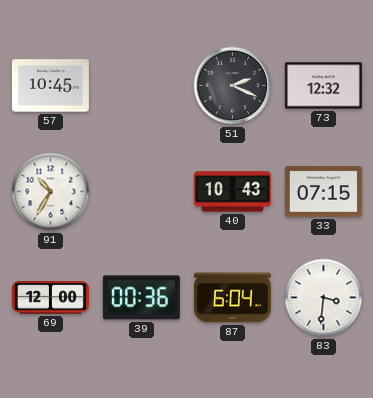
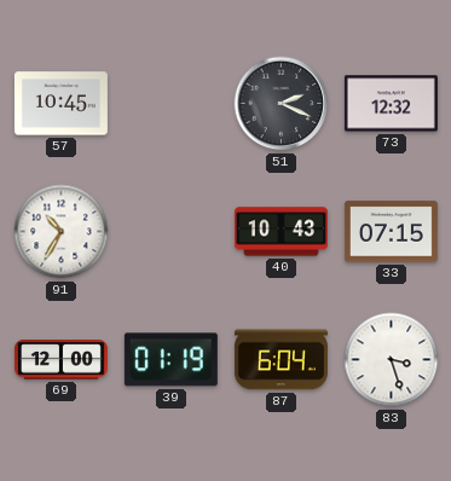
39: 00:36 -> 01:19
83: 3:31 -> 3:27
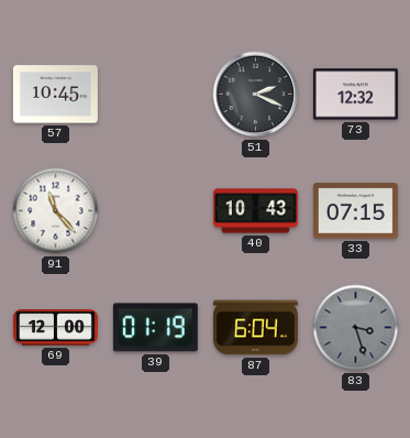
91: 10:35 -> 11:23
83 dial: white -> grey
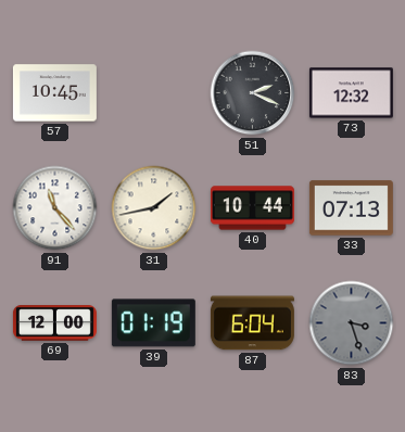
31: none -> 1:43
40: 10:43 -> 10:44
33: 07:15 -> 07:13
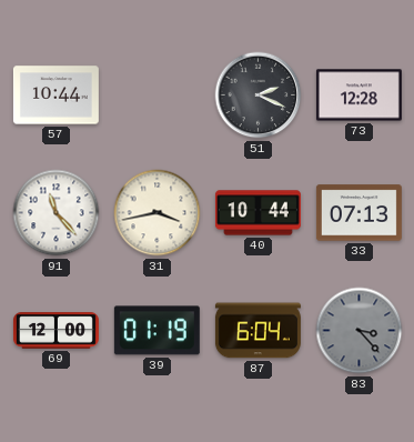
57: 10:45 -> 10:44
73: 12:32 -> 12:28
31: 1:43 -> 3:43
83: 3:27 -> 3:23
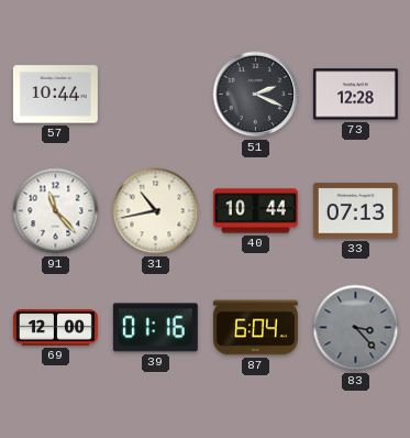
31: 3:43 -> 10:43
39: 01:19 -> 01:16
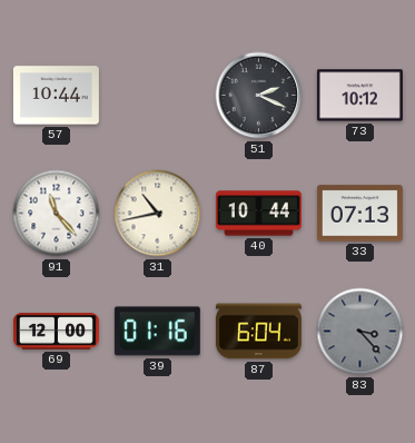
73: 12:28 -> 10:12
